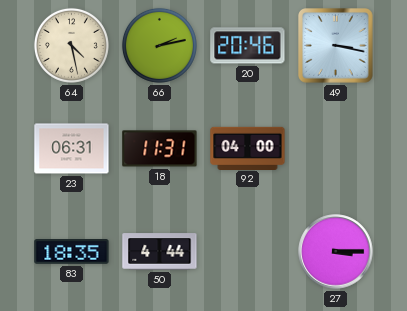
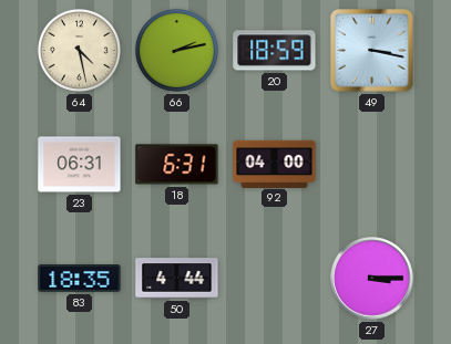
20: 20:46 -> 18:59
18: 11:31 -> 6:31
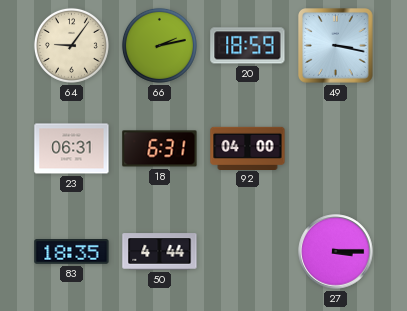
64: 4:28 -> 9:06
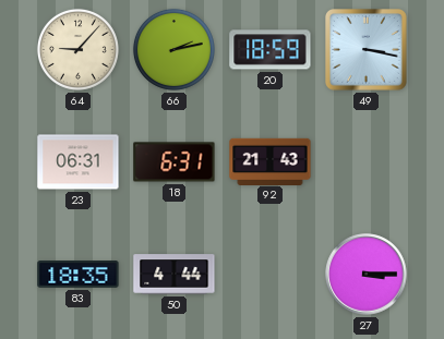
64: 9:06 -> 9:07
92: 04:00 -> 21:43
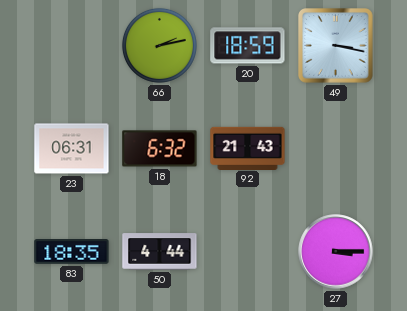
64: 9:07 -> none
18: 6:31 -> 6:32
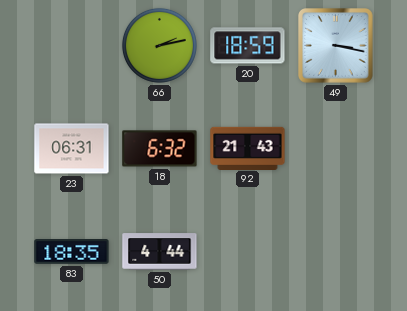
27: 3:15 -> none
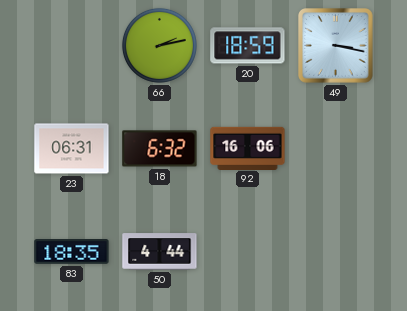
92: 21:43 -> 16:06
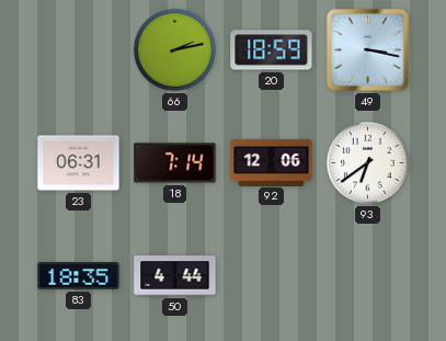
18: 6:32 -> 7:14
92: 16:06 -> 12:06
93: none -> 6:39
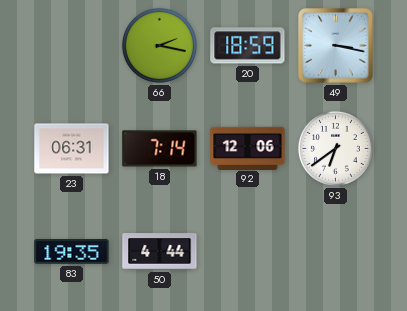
66: 2:13 -> 2:17
83: 18:35 -> 19:35
